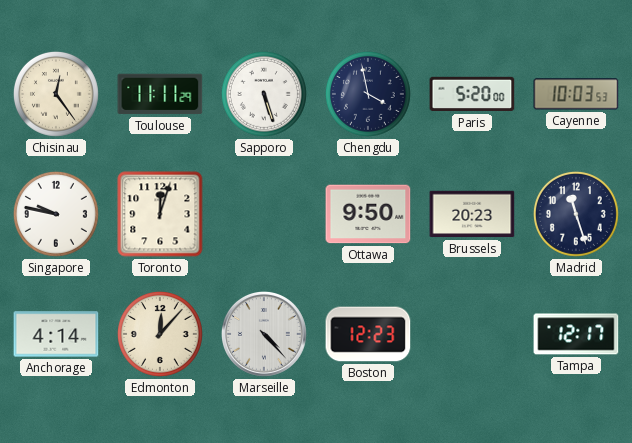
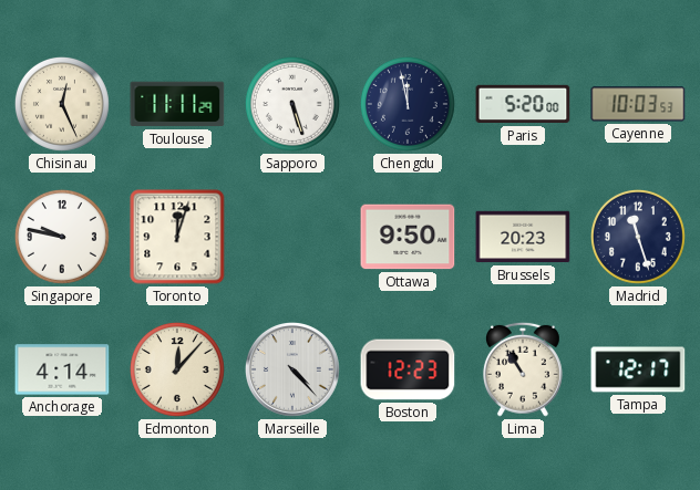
Chisinau: 12:24 -> 12:26
Chengdu: 3:58 -> 11:58
Lima: none -> 10:55
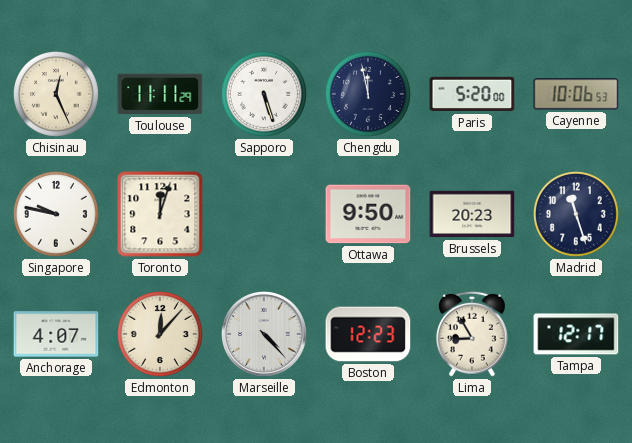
Cayenne: 10:03 -> 10:06
Anchorage: 4:14 -> 4:07
Lima: 10:55 -> 8:55
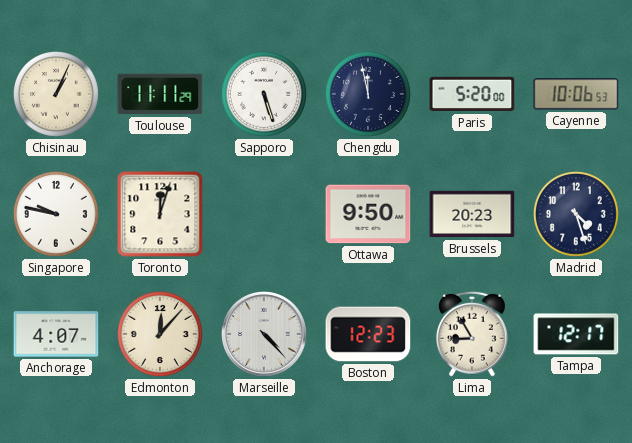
Chisinau: 12:26 -> 1:04
Madrid: 11:27 -> 4:27
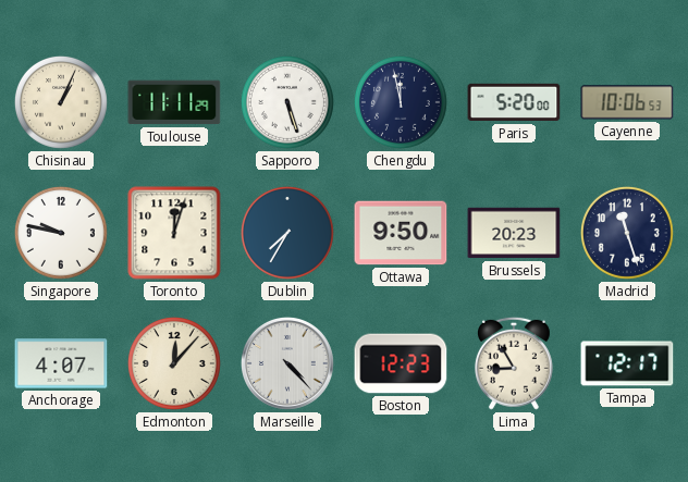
Dublin: none -> 7:35
Madrid: 4:27 -> 11:27
